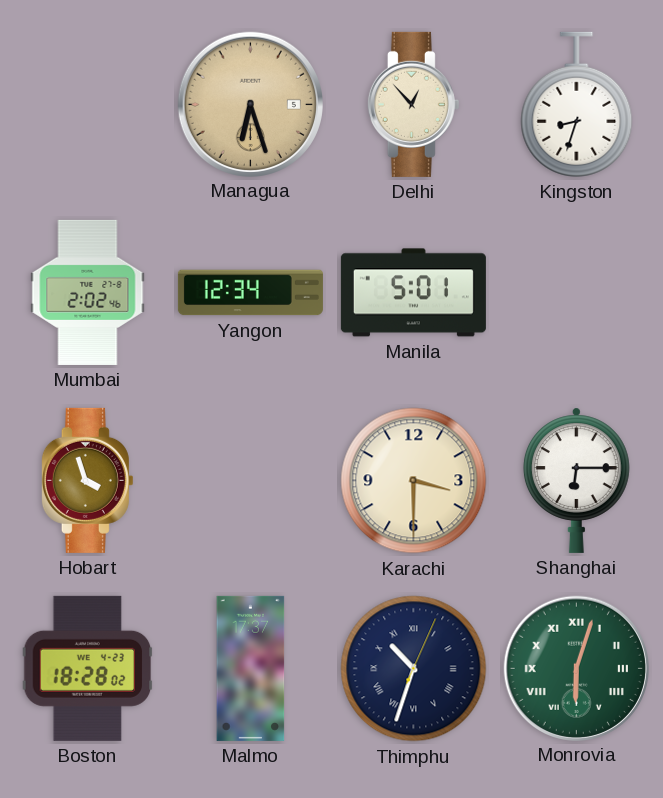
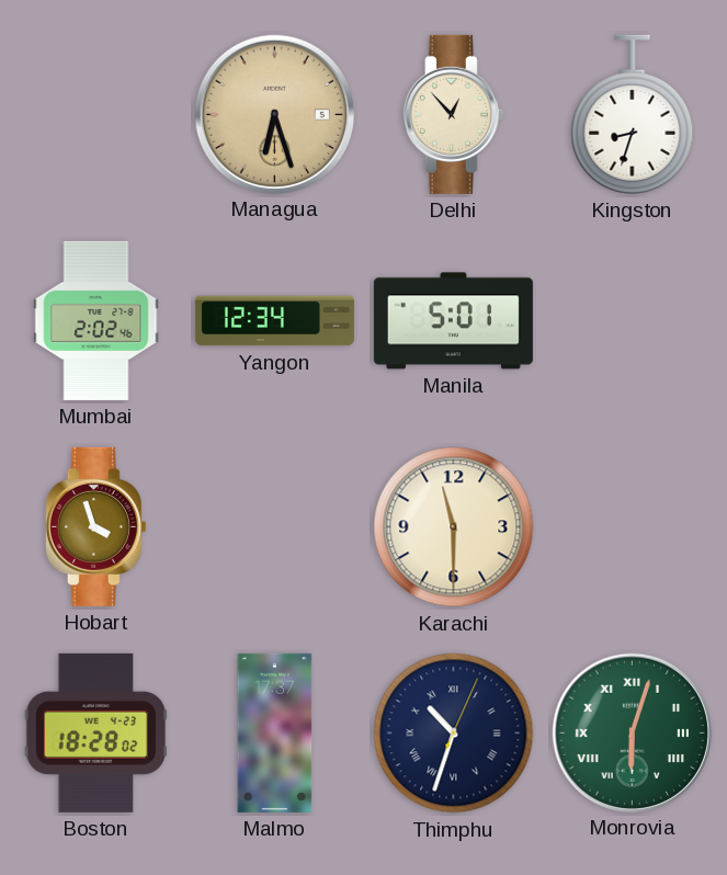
Karachi: 3:30 -> 11:30
Shanghai: 6:15 -> none
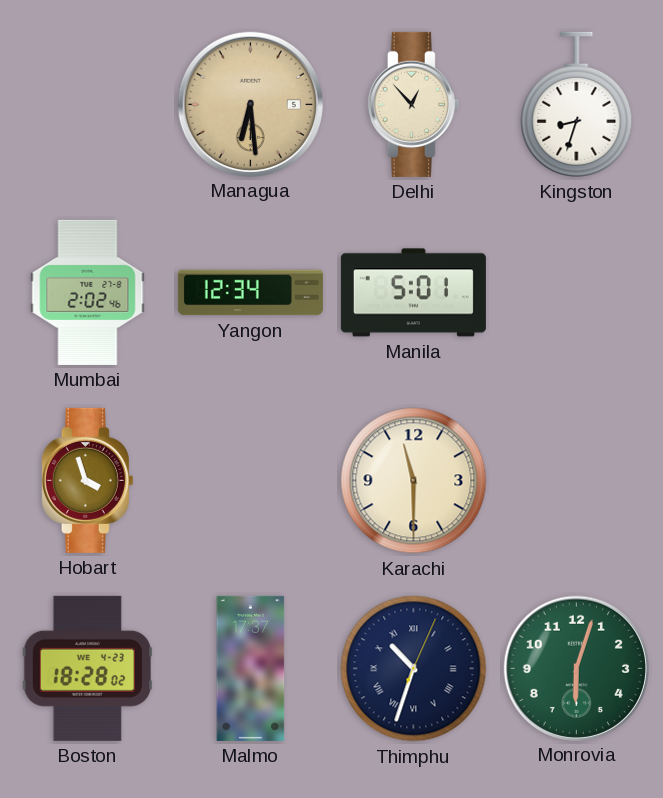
Managua: 6:27 -> 6:29
Monrovia numerals: Roman -> Arabic
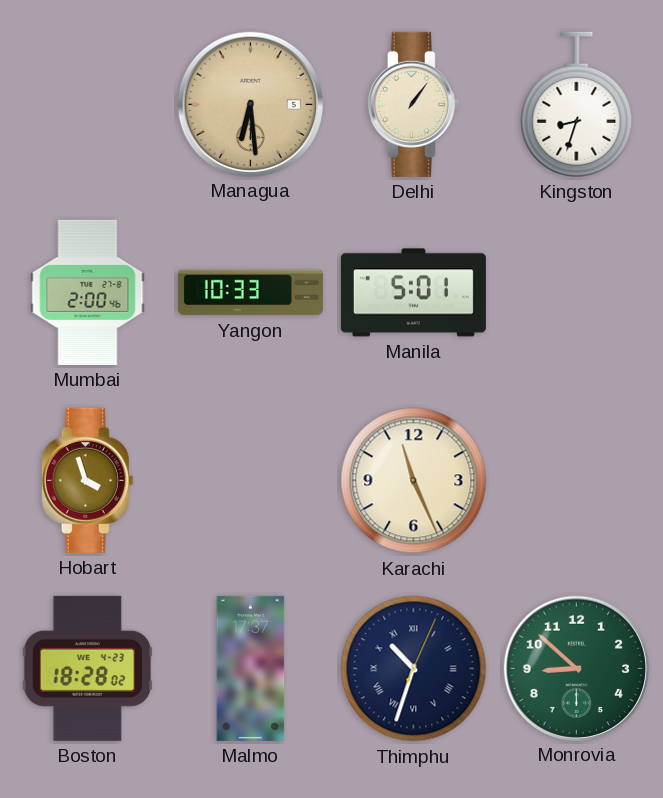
Delhi: 12:53 -> 1:06
Mumbai: 2:02 -> 2:00
Yangon: 12:34 -> 10:33
Karachi: 11:30 -> 11:26
Monrovia: 6:03 -> 8:52
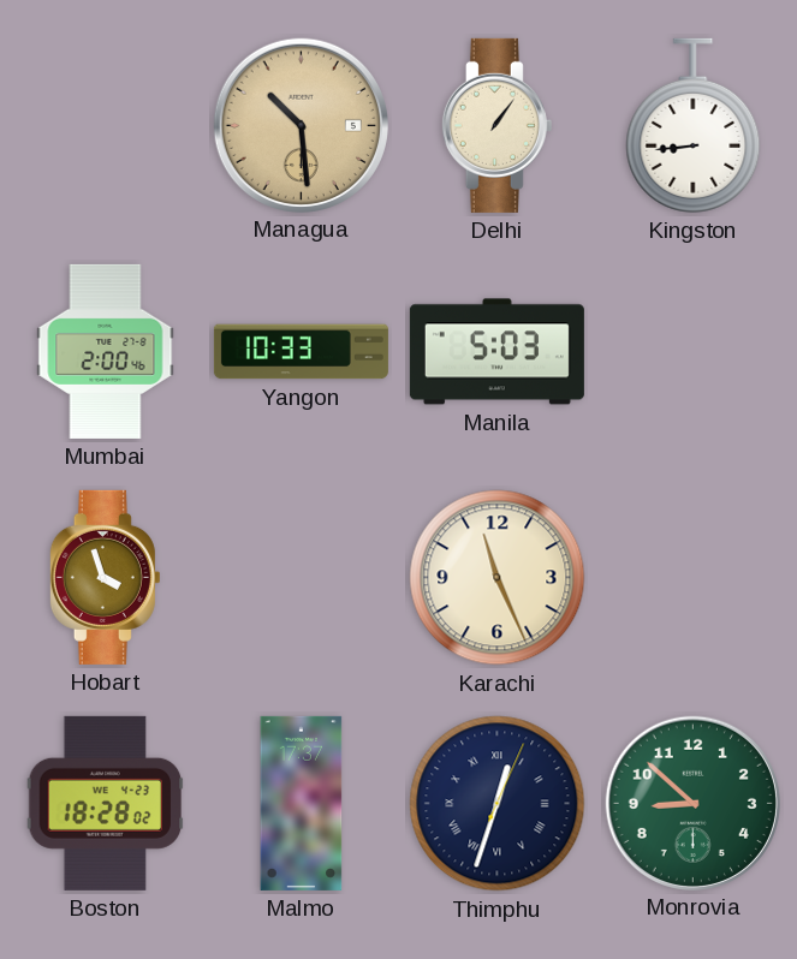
Managua: 6:29 -> 10:29
Kingston: 8:33 -> 8:44
Manila: 5:01 -> 5:03
Thimphu: 10:33 -> 12:33
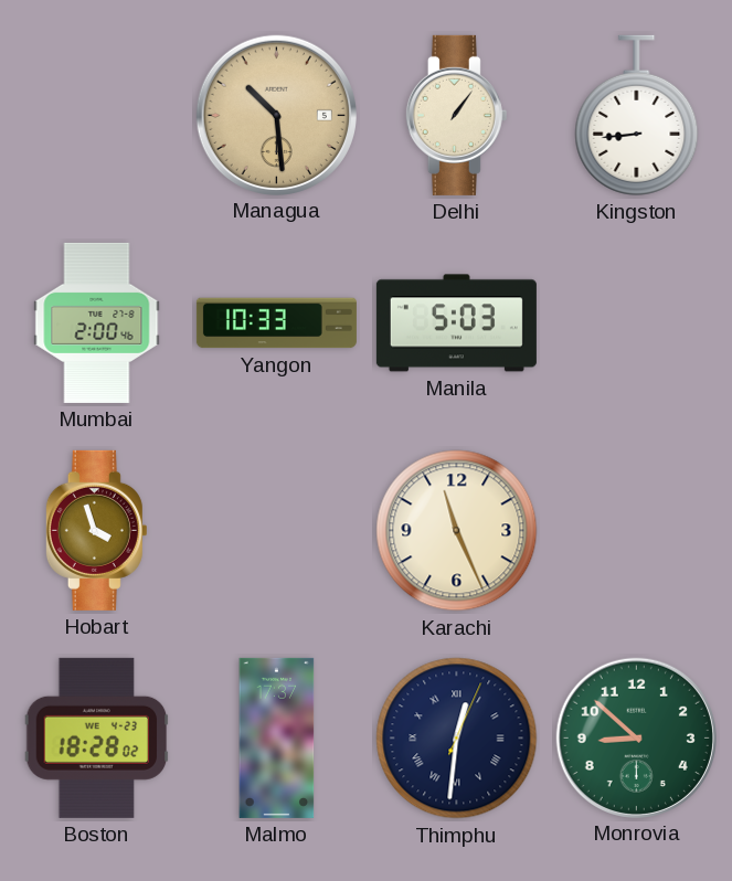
Thimphu: 12:33 -> 12:31
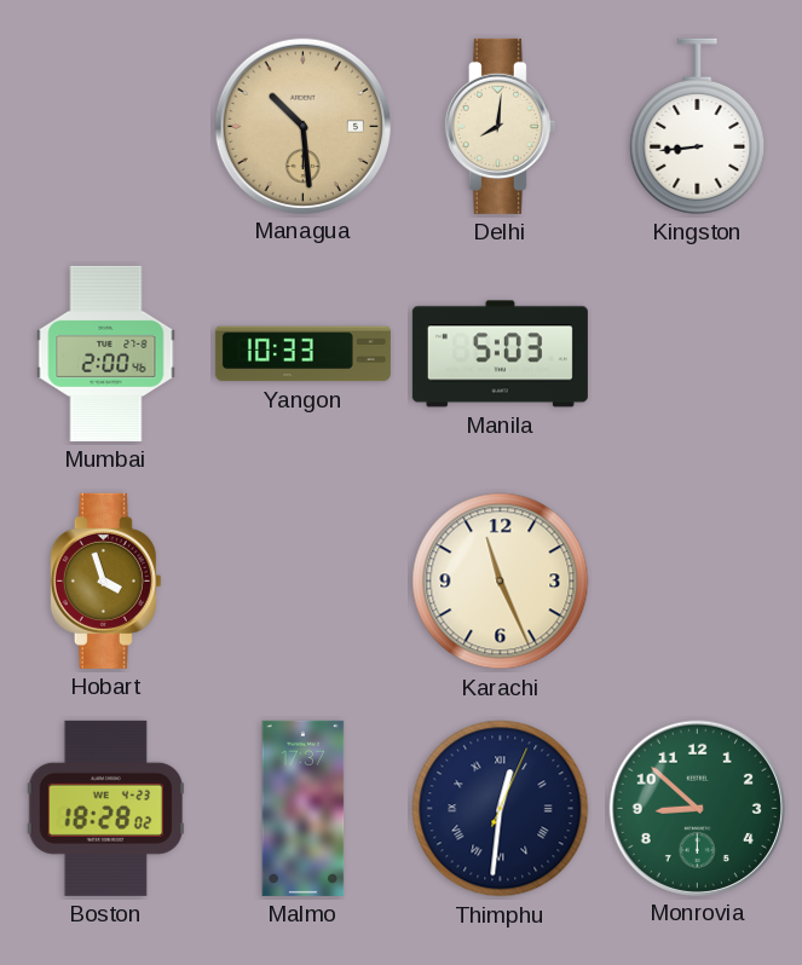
Delhi: 1:06 -> 8:01
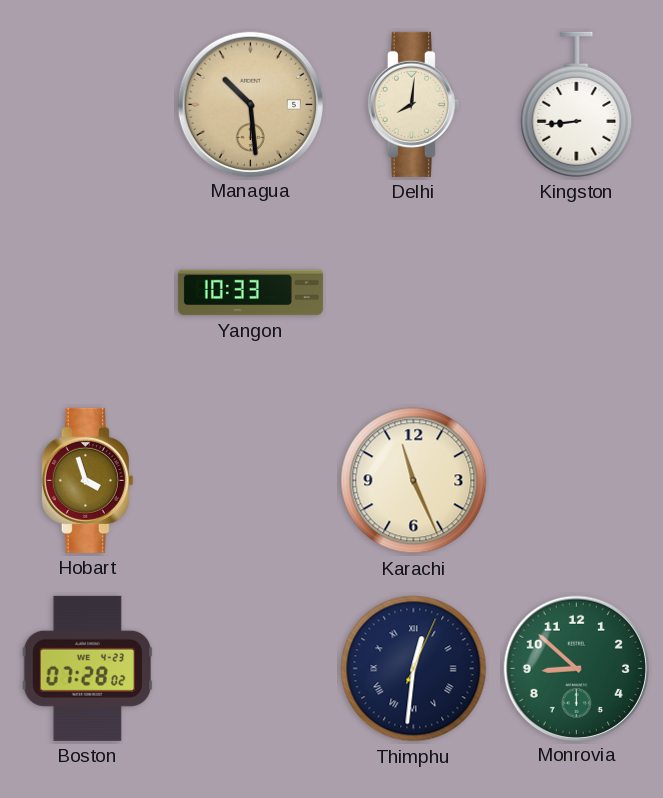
Mumbai: 2:00 -> none
Manila: 5:03 -> none
Boston: 18:28 -> 07:28
Malmo: 17:37 -> none
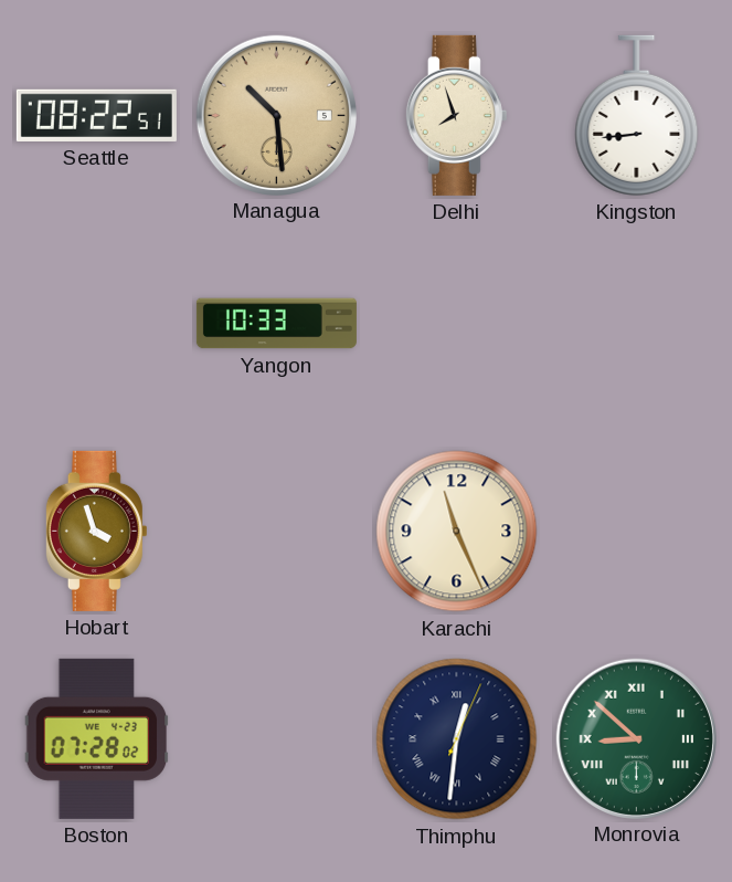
Seattle: none -> 08:22
Delhi: 8:01 -> 7:57
Monrovia numerals: Arabic -> Roman
